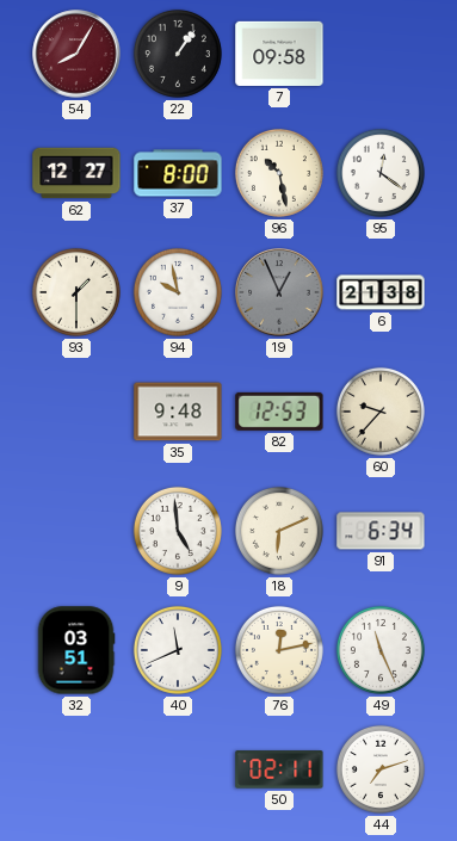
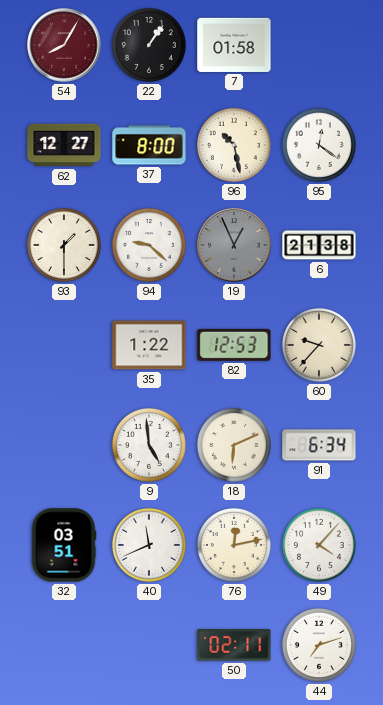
7: 09:58 -> 01:58
94: 9:58 -> 9:22
35: 9:48 -> 1:22
49: 11:26 -> 4:07
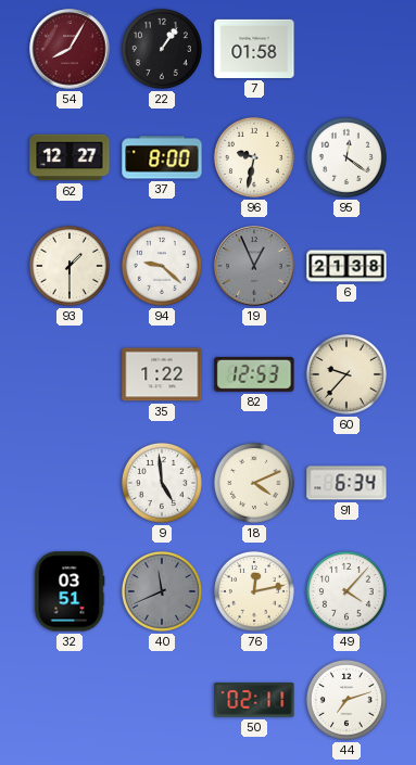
96: 10:28 -> 9:32
18: 6:11 -> 4:11
40 dial: white -> grey
